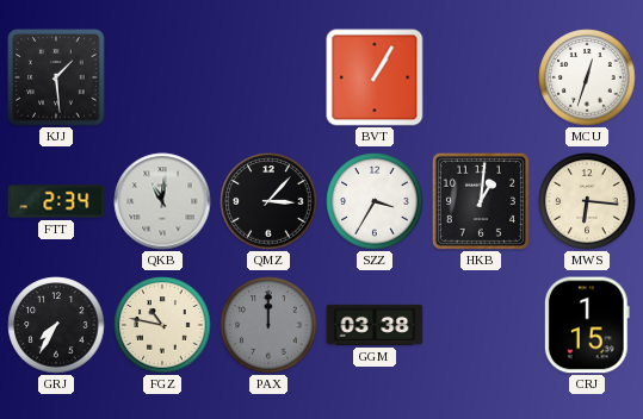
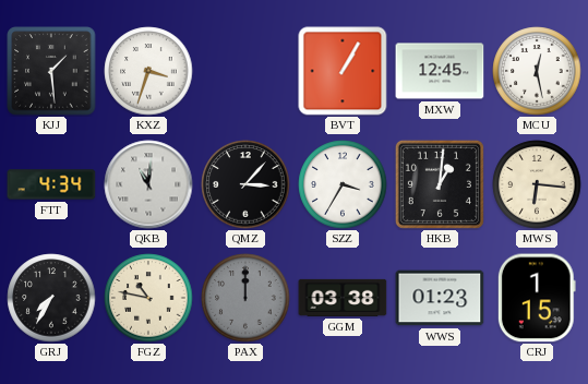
KXZ: none -> 3:33
MXW: none -> 12:45
MCU: 12:33 -> 12:28
FTT: 2:34 -> 4:34
WWS: none -> 01:23
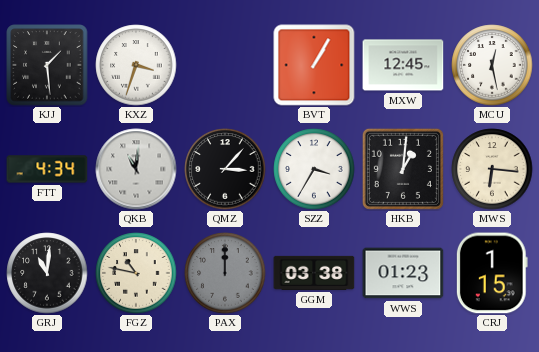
GRJ: 7:35 -> 11:01
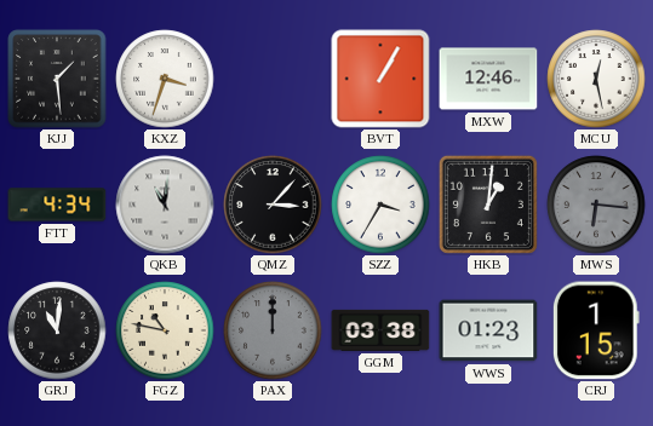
MXW: 12:45 -> 12:46
MWS dial: cream -> grey
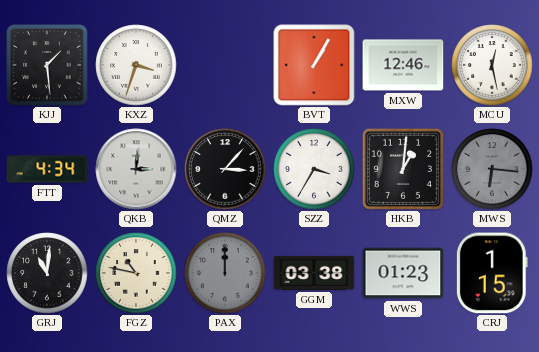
QKB: 11:01 -> 3:01
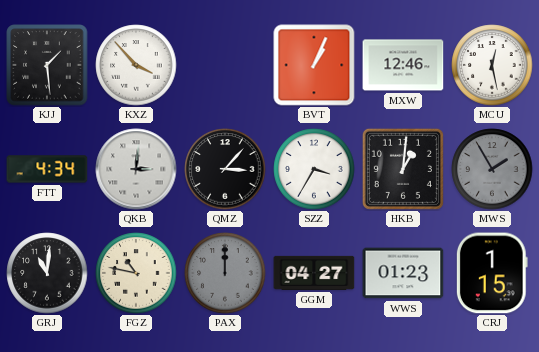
KXZ: 3:33 -> 3:53
BVT: 1:05 -> 1:04
MWS: 6:16 -> 1:55
GGM: 03:38 -> 04:27
